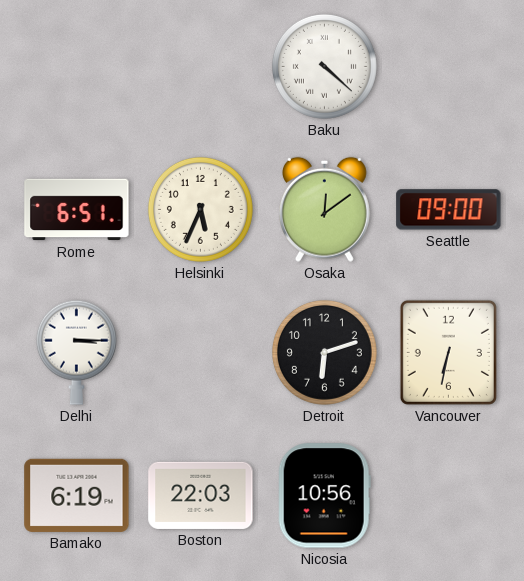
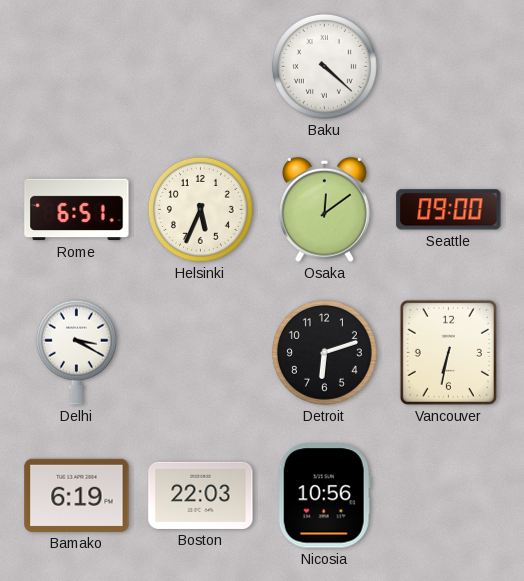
Delhi: 3:15 -> 3:20
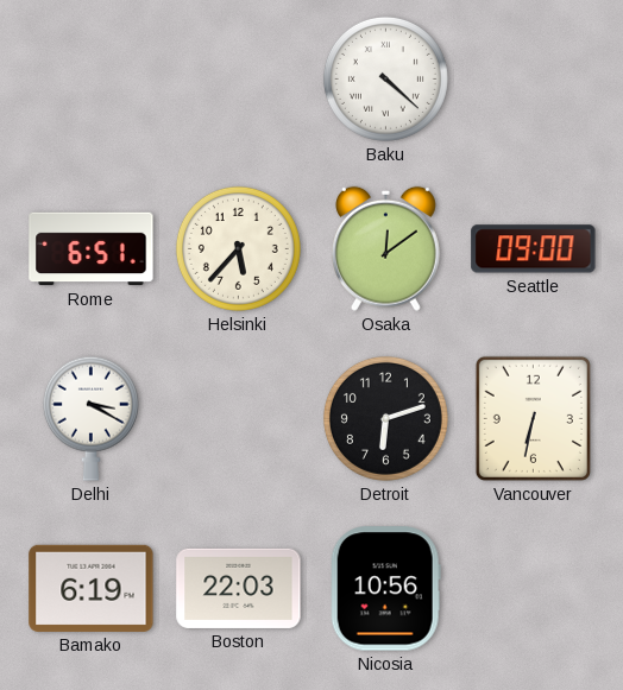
Helsinki: 5:34 -> 5:37
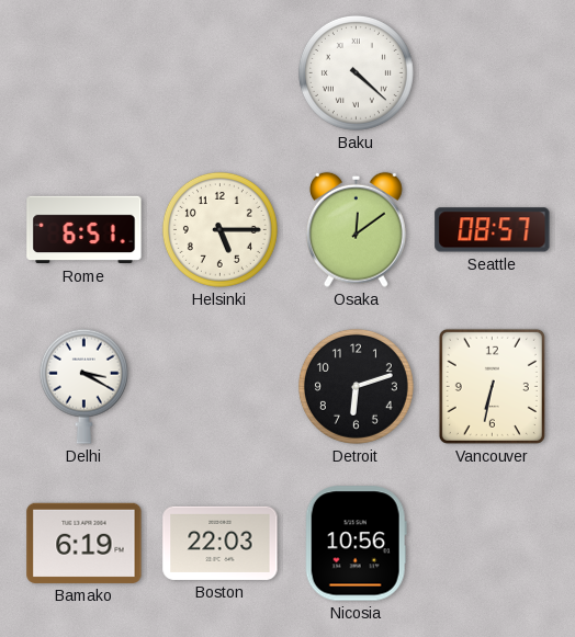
Helsinki: 5:37 -> 5:15
Seattle: 09:00 -> 08:57
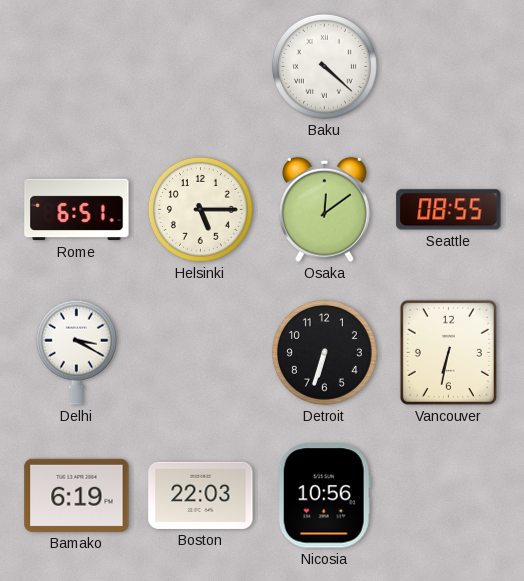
Seattle: 08:57 -> 08:55
Detroit: 6:12 -> 6:33
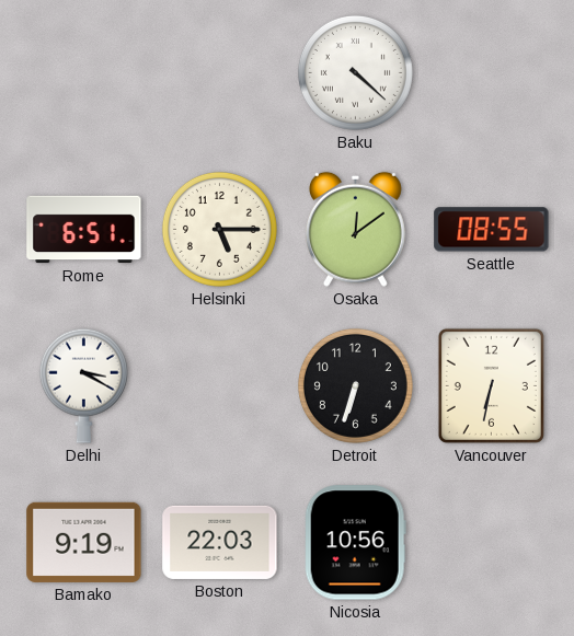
Bamako: 6:19 -> 9:19
